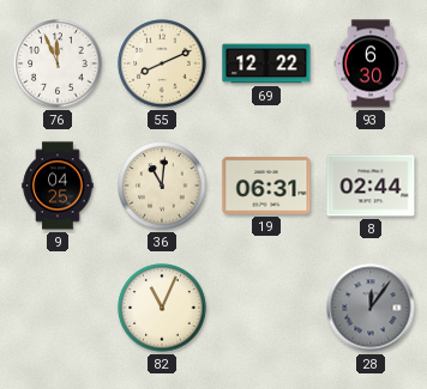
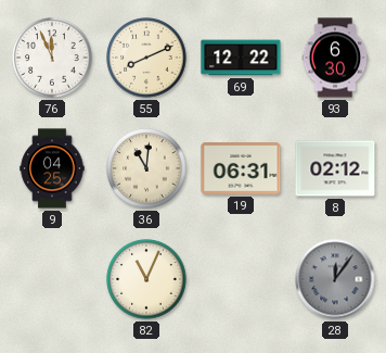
8: 02:44 -> 02:12
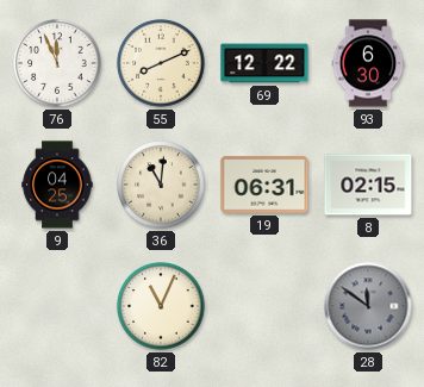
8: 02:12 -> 02:15
28: 12:06 -> 11:51
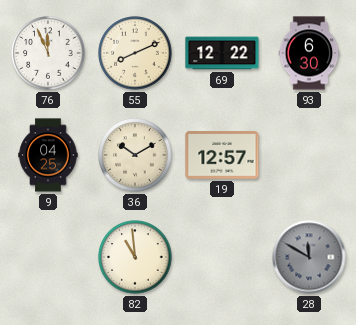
36: 11:01 -> 10:10
19: 06:31 -> 12:57
8: 02:15 -> none
82: 11:04 -> 10:59
28: 11:51 -> 11:50
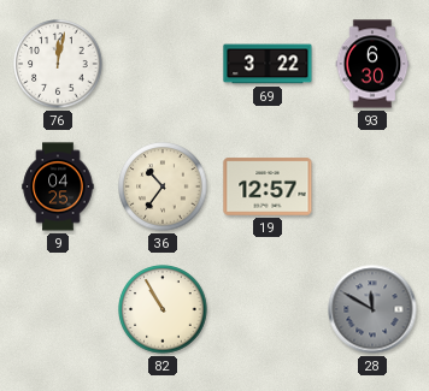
76: 11:56 -> 12:02
55: 8:11 -> none
69: 12:22 -> 3:22
36: 10:10 -> 10:36
82: 10:59 -> 10:55
